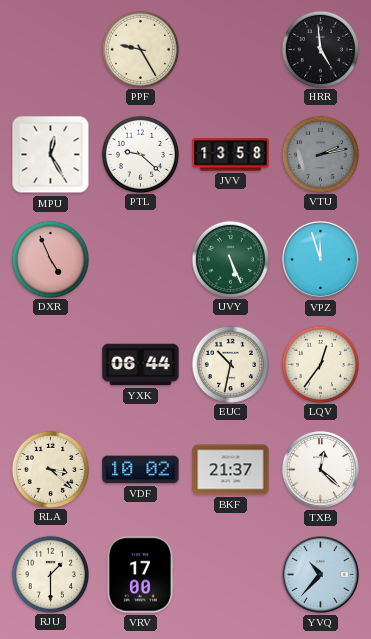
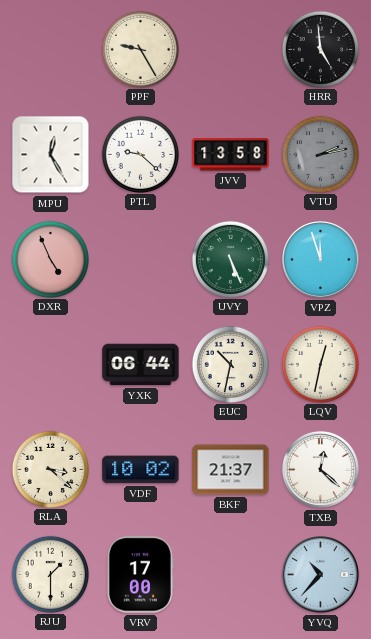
LQV: 12:36 -> 12:32
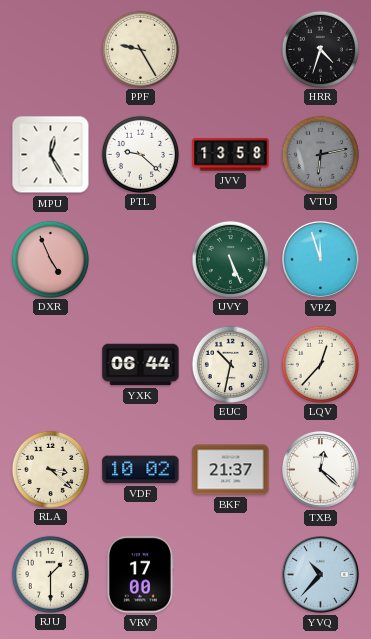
HRR: 4:59 -> 4:33
VTU: 2:13 -> 6:13
LQV: 12:32 -> 12:37
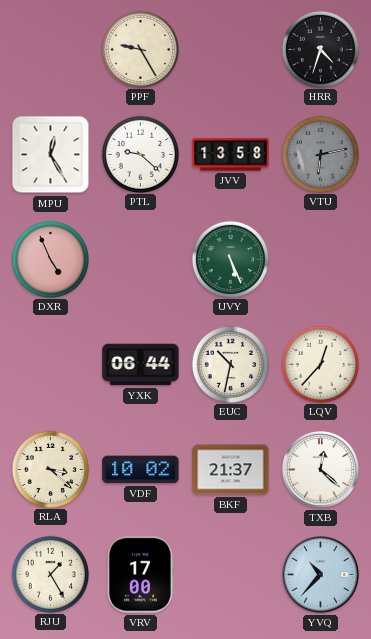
VPZ: 11:57 -> none
RJU: 1:30 -> 1:25
